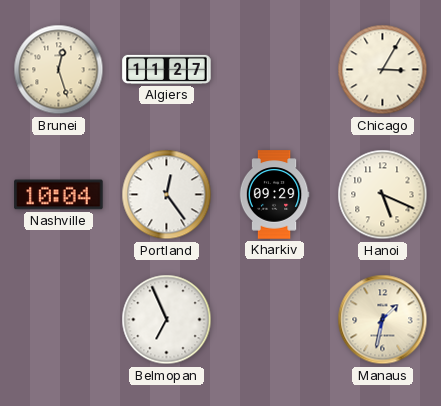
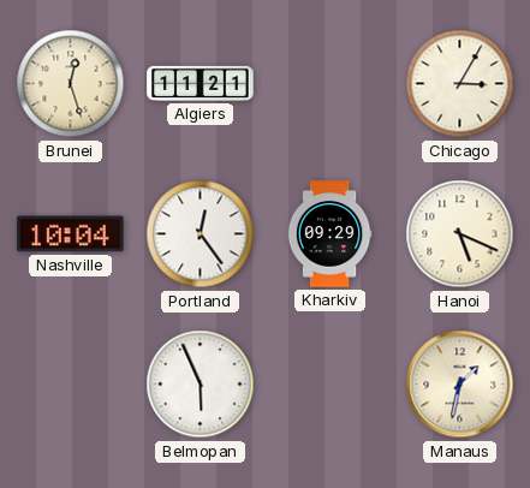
Algiers: 11:27 -> 11:21
Belmopan: 6:56 -> 5:56
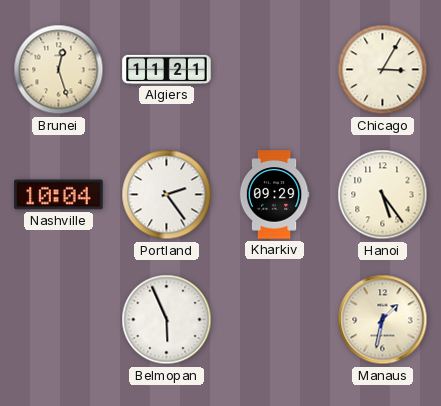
Portland: 12:24 -> 2:24
Hanoi: 5:19 -> 5:24
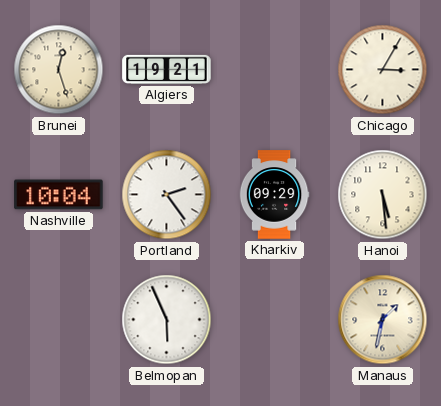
Algiers: 11:21 -> 19:21
Hanoi: 5:24 -> 5:29
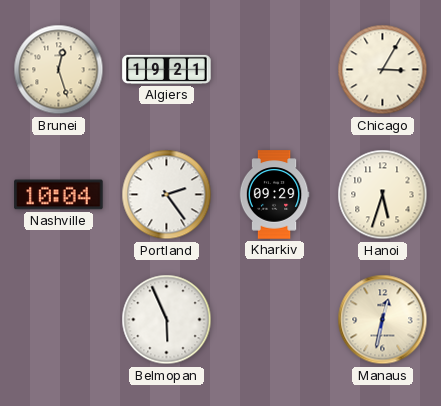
Hanoi: 5:29 -> 5:33
Manaus: 1:32 -> 12:32
